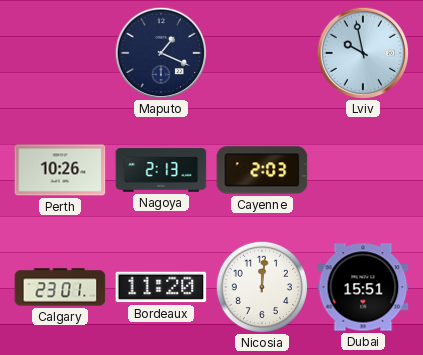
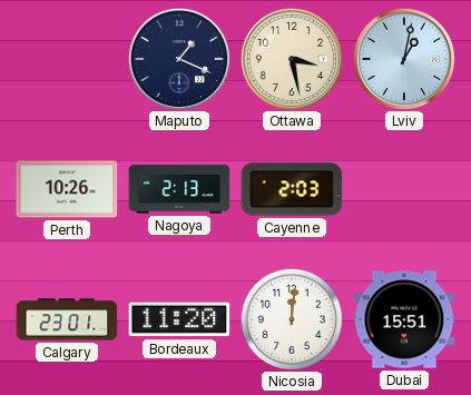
Ottawa: none -> 3:28
Lviv: 9:58 -> 1:02
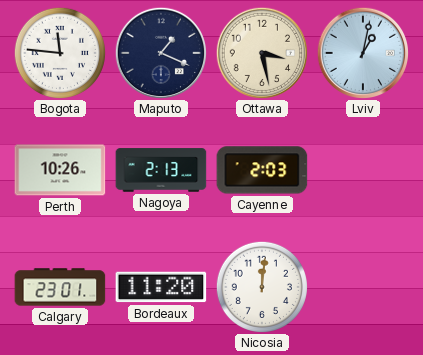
Bogota: none -> 11:46
Dubai: 15:51 -> none
